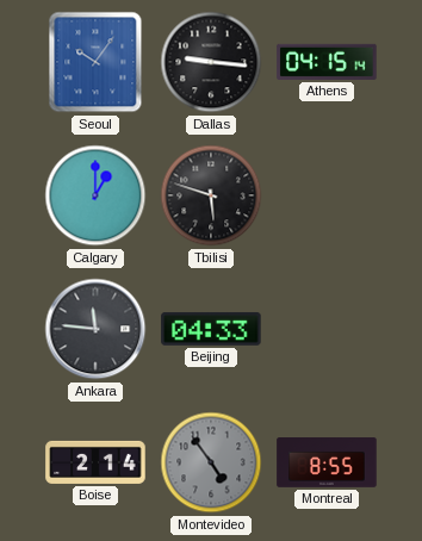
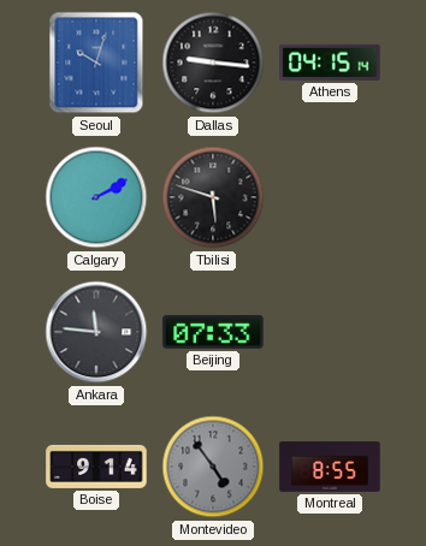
Seoul: 10:06 -> 10:03
Calgary: 1:00 -> 2:10
Beijing: 04:33 -> 07:33
Boise: 2:14 -> 9:14
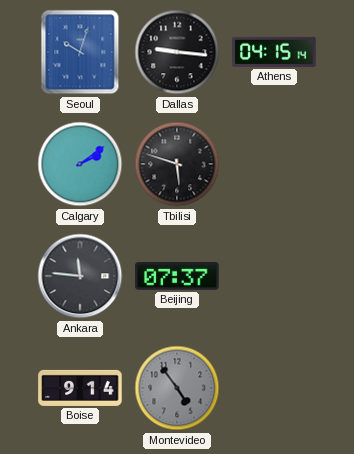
Calgary: 2:10 -> 2:09
Beijing: 07:33 -> 07:37
Montreal: 8:55 -> none
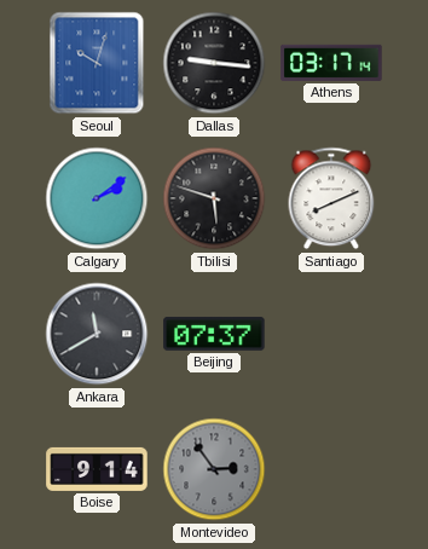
Athens: 04:15 -> 03:17
Santiago: none -> 8:11
Ankara: 11:46 -> 11:40
Montevideo: 4:54 -> 2:54
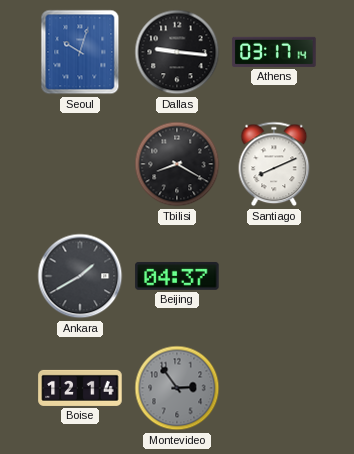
Calgary: 2:09 -> none
Tbilisi: 5:48 -> 8:20
Ankara: 11:40 -> 1:40
Beijing: 07:37 -> 04:37
Boise: 9:14 -> 12:14
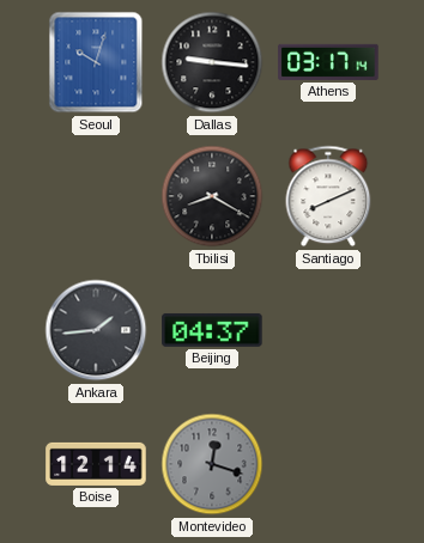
Ankara: 1:40 -> 1:44
Montevideo: 2:54 -> 12:18
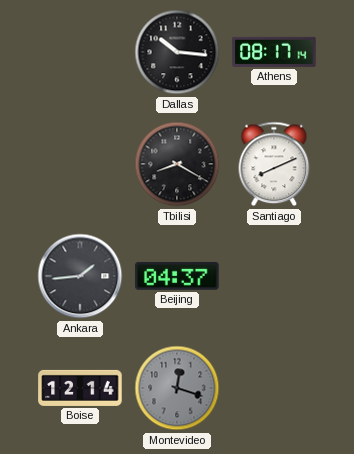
Seoul: 10:03 -> none
Dallas: 9:16 -> 10:16
Athens: 03:17 -> 08:17
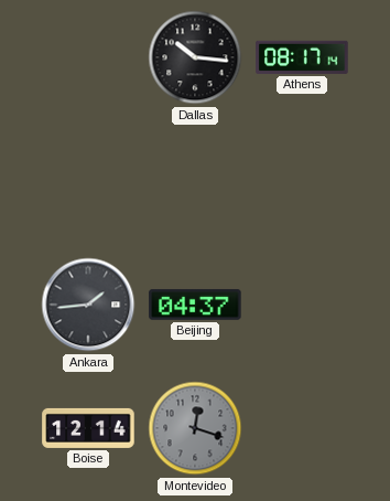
Tbilisi: 8:20 -> none
Santiago: 8:11 -> none
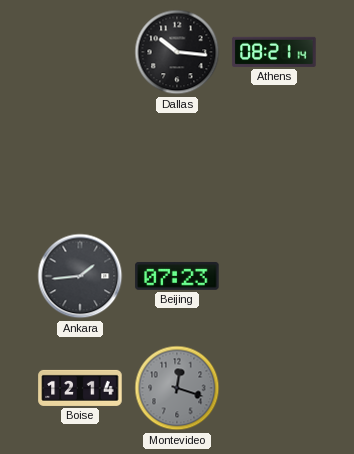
Athens: 08:17 -> 08:21
Beijing: 04:37 -> 07:23
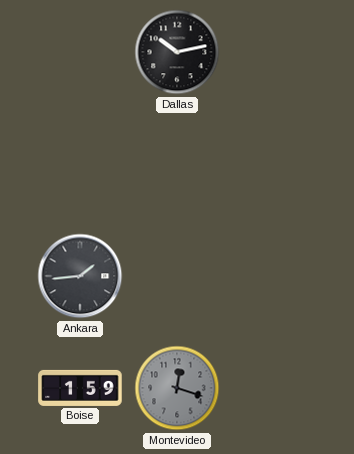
Dallas: 10:16 -> 10:13
Athens: 08:21 -> none
Beijing: 07:23 -> none
Boise: 12:14 -> 1:59
